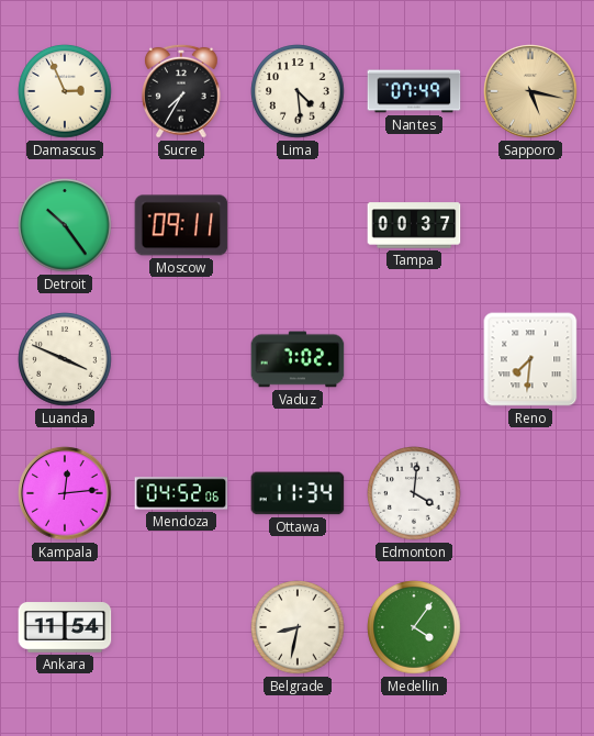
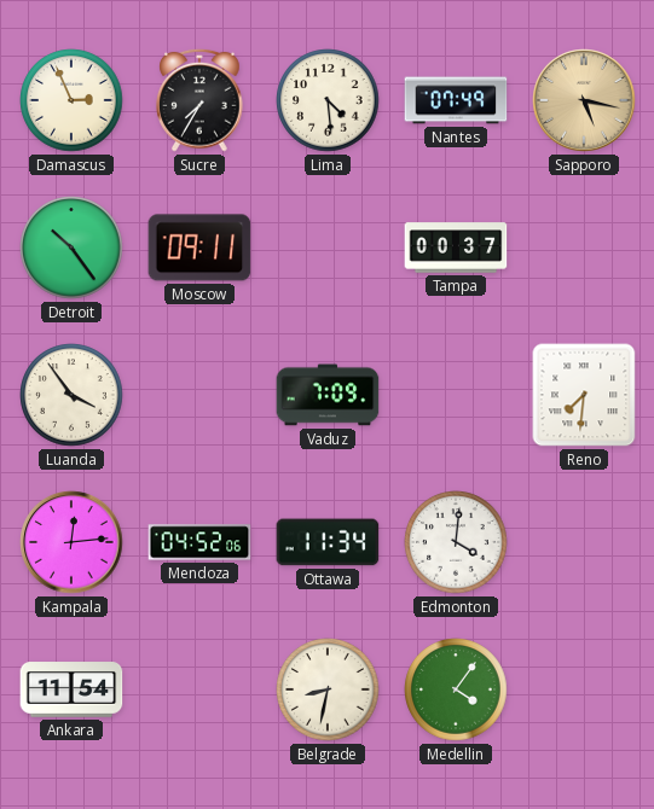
Luanda: 3:49 -> 3:54
Vaduz: 7:02 -> 7:09
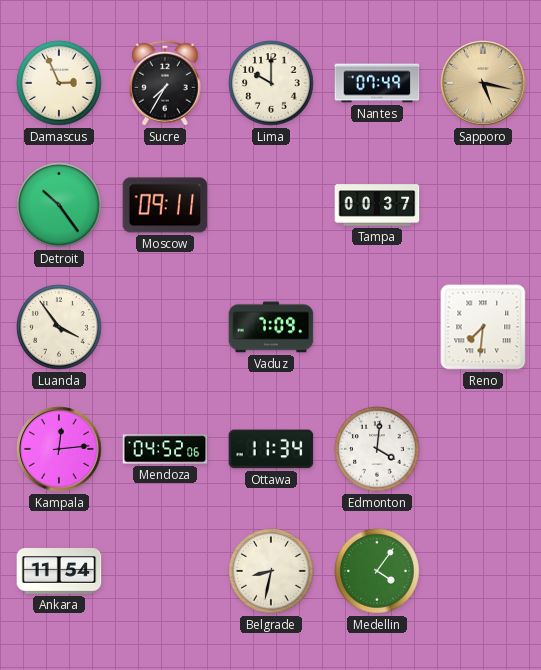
Lima: 4:29 -> 10:00
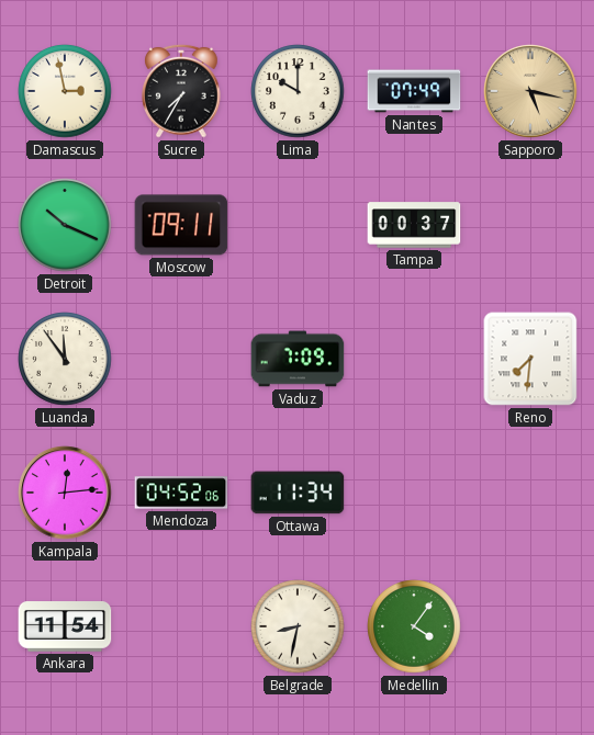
Damascus: 2:56 -> 2:58
Detroit: 10:24 -> 10:19
Luanda: 3:54 -> 11:54
Edmonton: 4:01 -> none
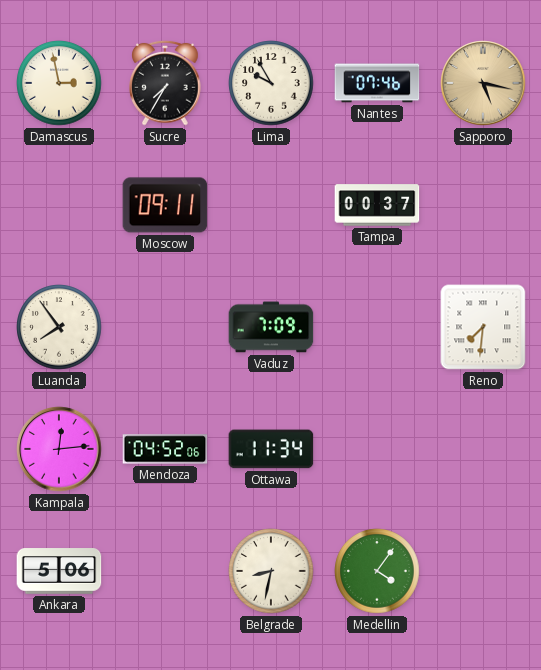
Lima: 10:00 -> 9:55
Nantes: 07:49 -> 07:46
Detroit: 10:19 -> none
Luanda: 11:54 -> 7:54
Ankara: 11:54 -> 5:06
